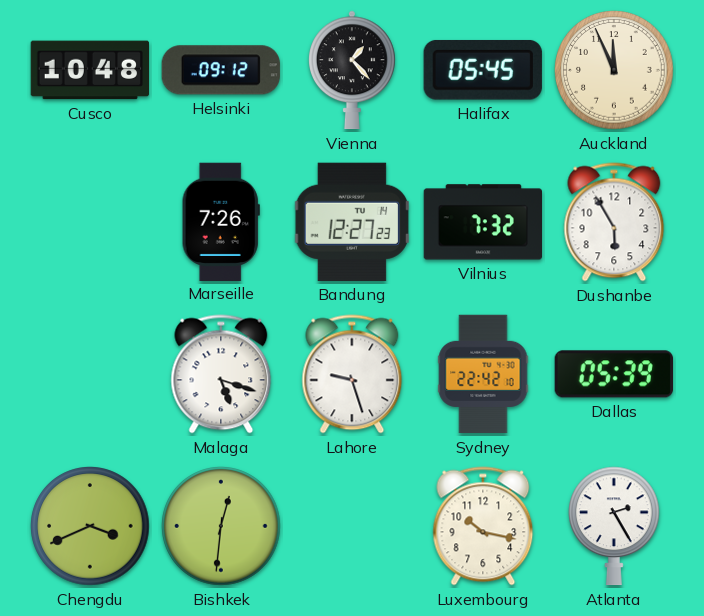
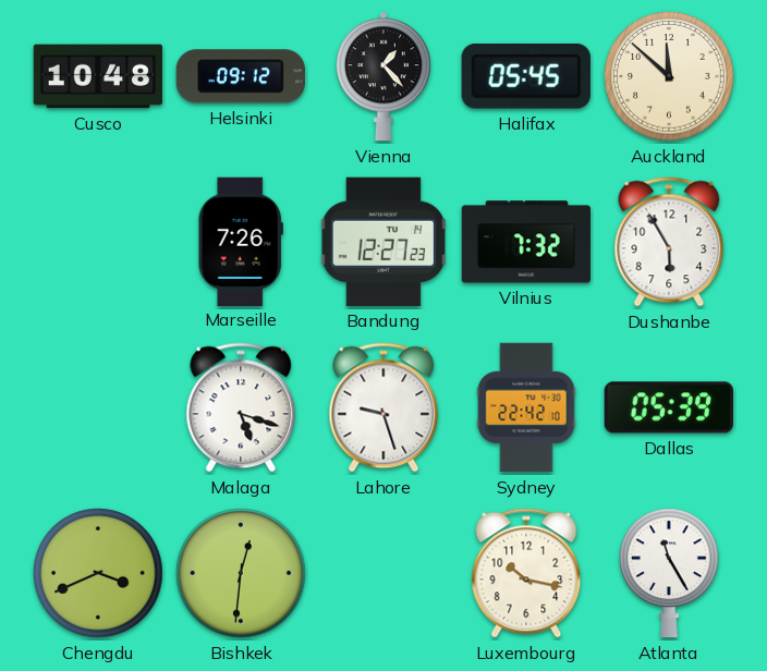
Auckland: 11:56 -> 11:52
Atlanta: 2:25 -> 11:25
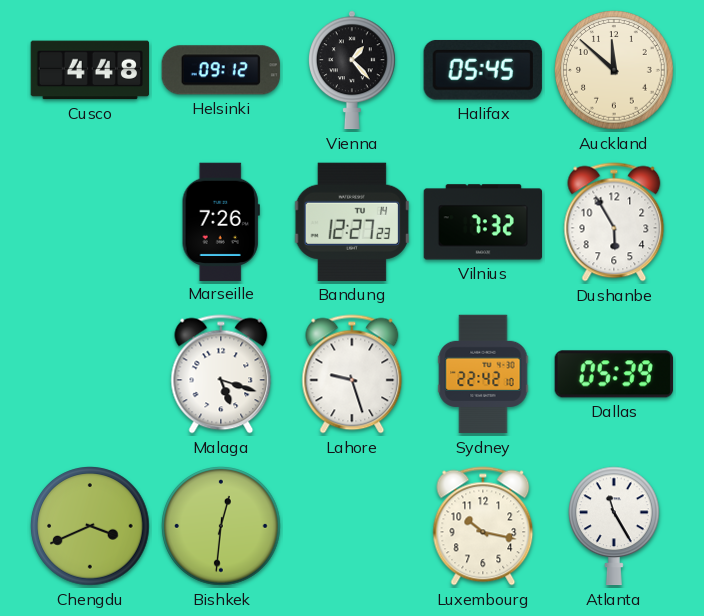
Cusco: 10:48 -> 4:48
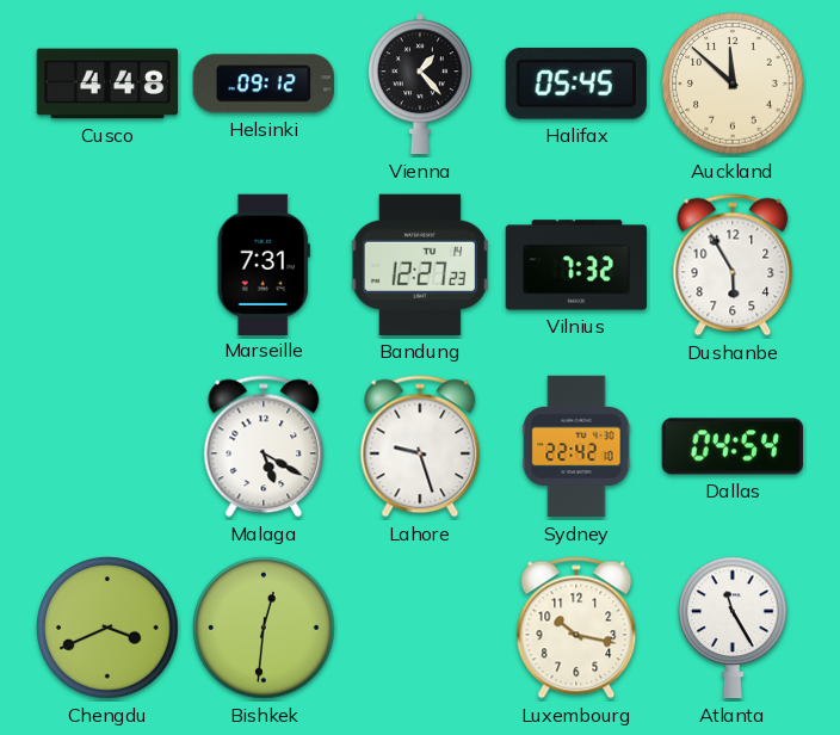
Marseille: 7:26 -> 7:31
Malaga: 5:18 -> 5:20
Dallas: 05:39 -> 04:54
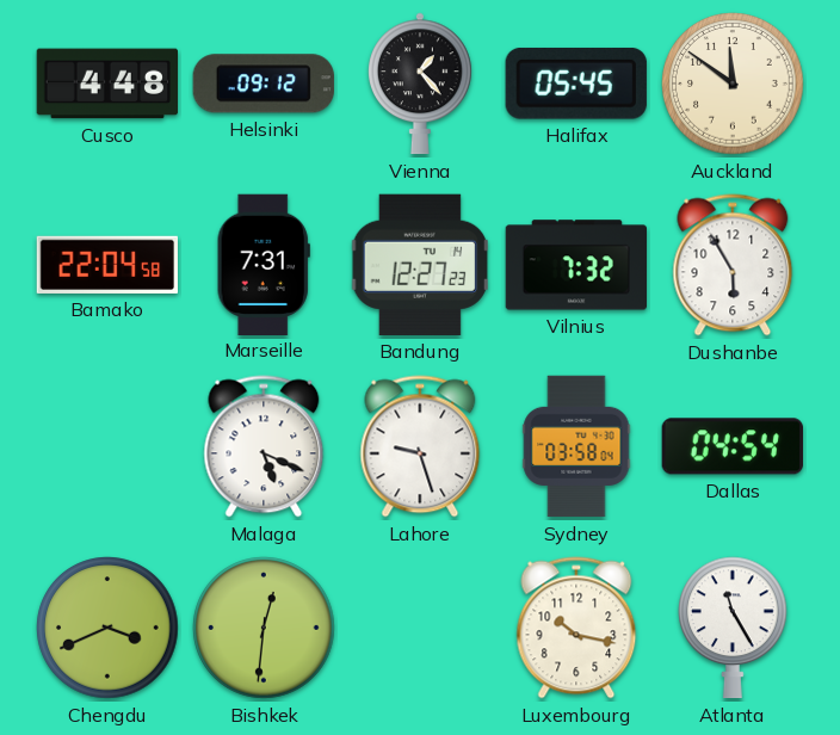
Auckland: 11:52 -> 11:51
Bamako: none -> 22:04
Malaga: 5:20 -> 5:19
Sydney: 22:42 -> 03:58
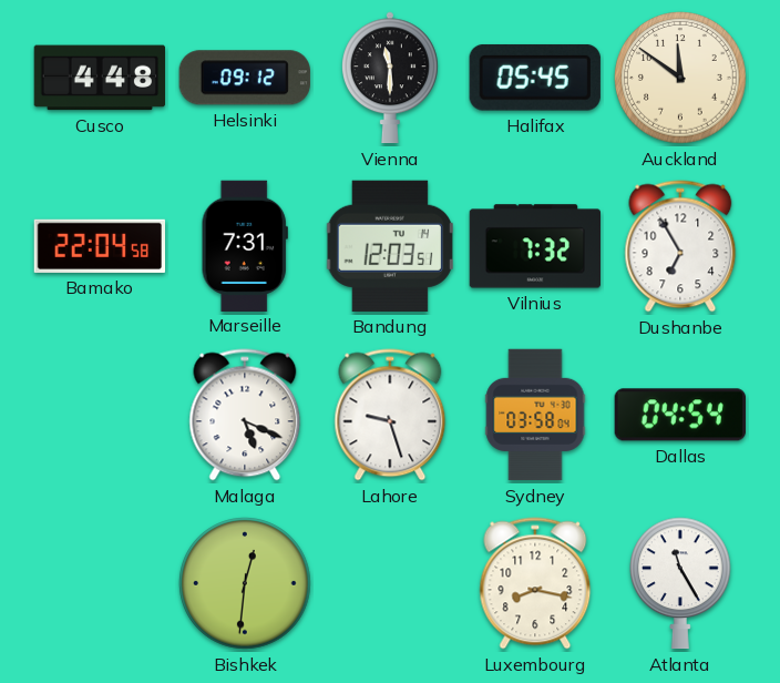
Vienna: 1:23 -> 11:30
Bandung: 12:27 -> 12:03
Dushanbe: 5:55 -> 6:55
Chengdu: 3:41 -> none
Luxembourg: 10:17 -> 8:17
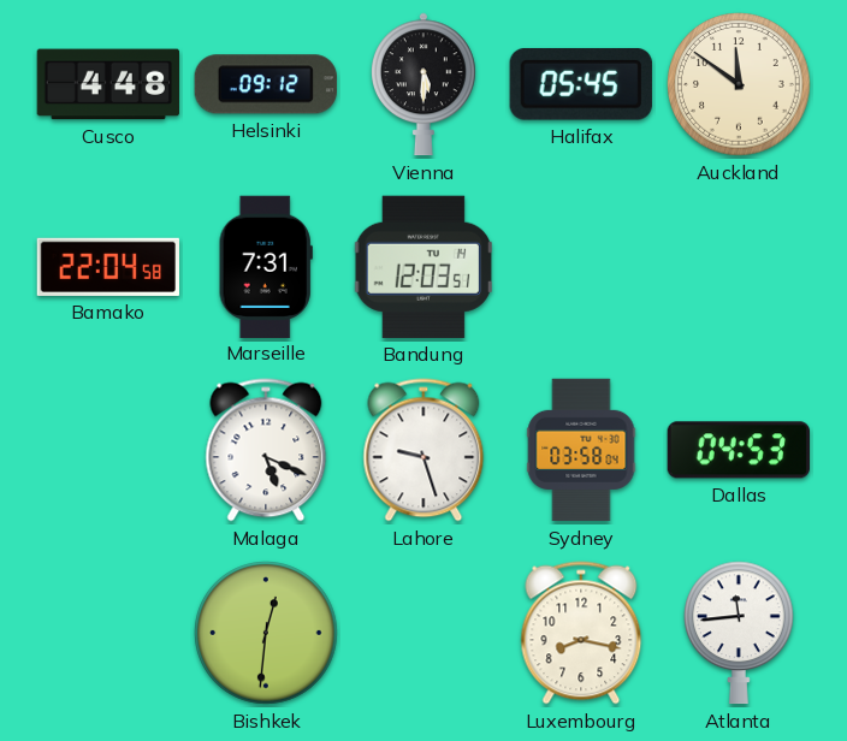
Vienna: 11:30 -> 5:30
Vilnius: 7:32 -> none
Dushanbe: 6:55 -> none
Dallas: 04:54 -> 04:53
Atlanta: 11:25 -> 11:44
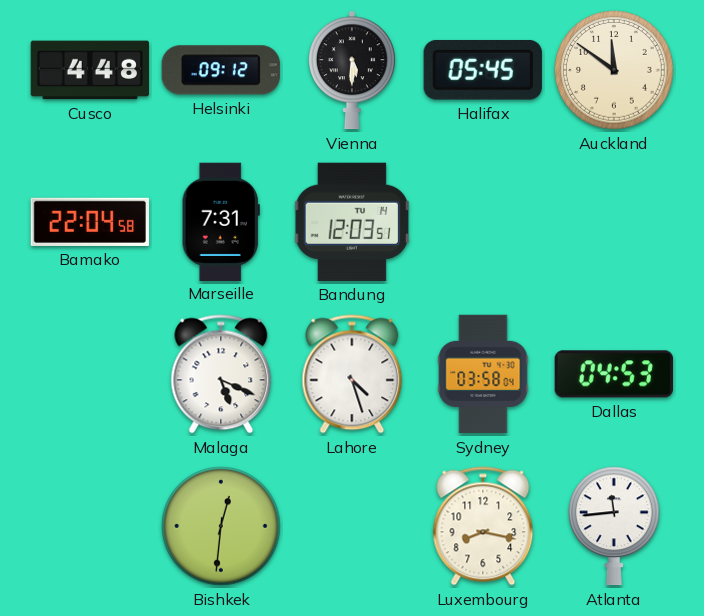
Lahore: 9:27 -> 4:27
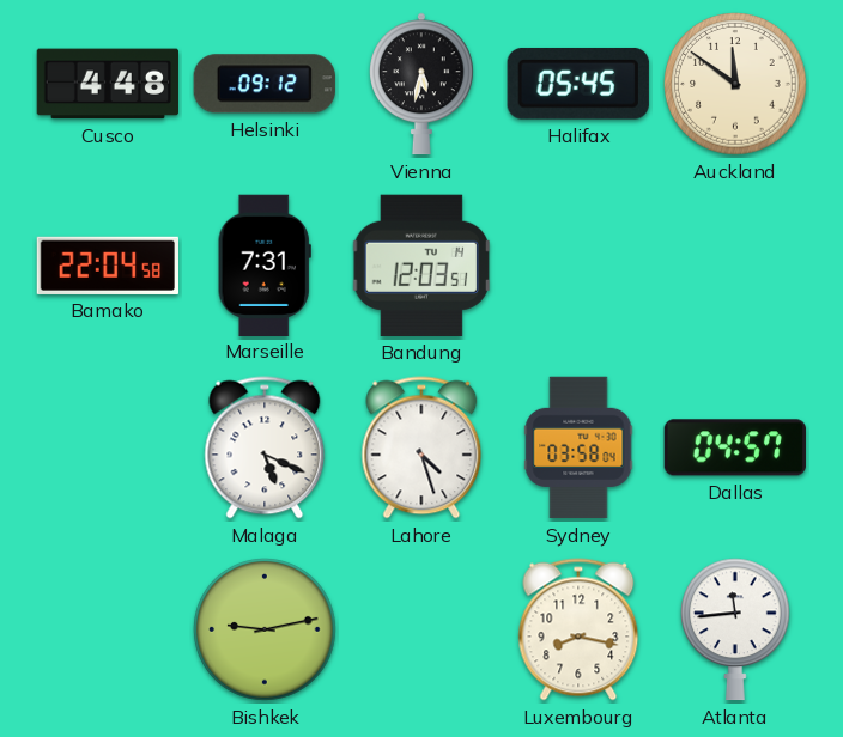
Vienna: 5:30 -> 5:32
Dallas: 04:53 -> 04:57
Bishkek: 12:31 -> 9:13
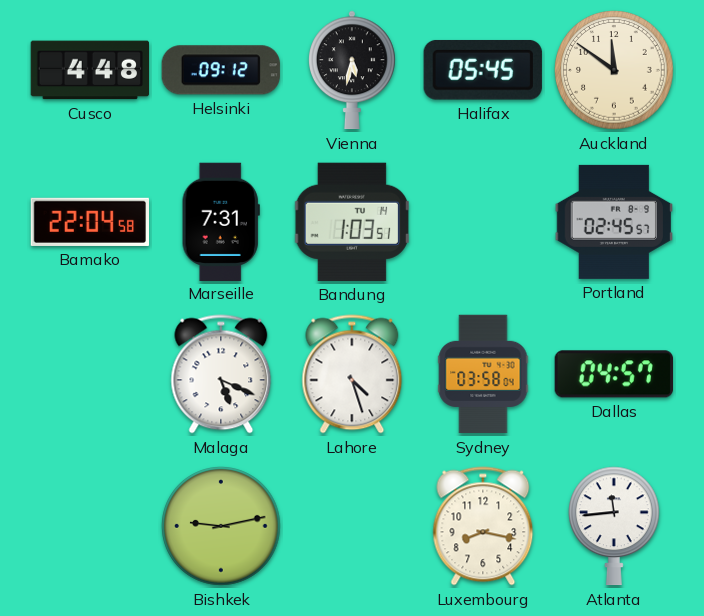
Bandung: 12:03 -> 1:03
Portland: none -> 02:45
